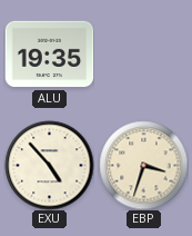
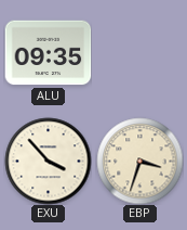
ALU: 19:35 -> 09:35
EXU: 4:53 -> 3:53
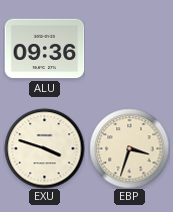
ALU: 09:35 -> 09:36
EXU: 3:53 -> 3:48
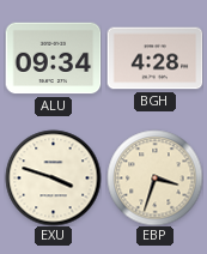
ALU: 09:36 -> 09:34
BGH: none -> 4:28
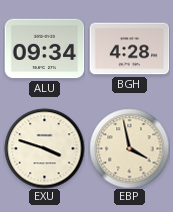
EBP: 3:33 -> 3:58
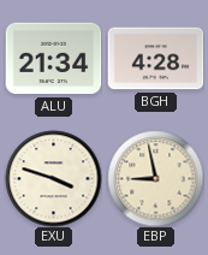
ALU: 09:34 -> 21:34
EBP: 3:58 -> 8:58
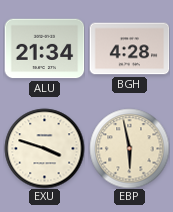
EBP: 8:58 -> 5:58
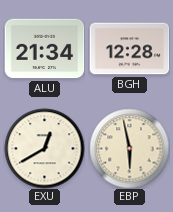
BGH: 4:28 -> 12:28
EXU: 3:48 -> 12:40
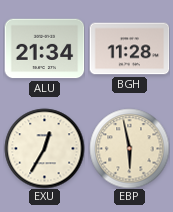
BGH: 12:28 -> 11:28
EXU: 12:40 -> 12:35
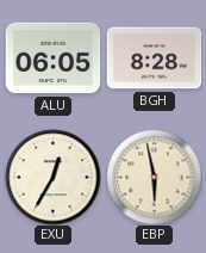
ALU: 21:34 -> 06:05
BGH: 11:28 -> 8:28
